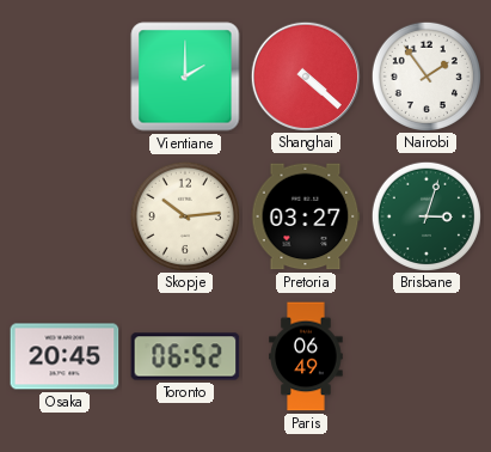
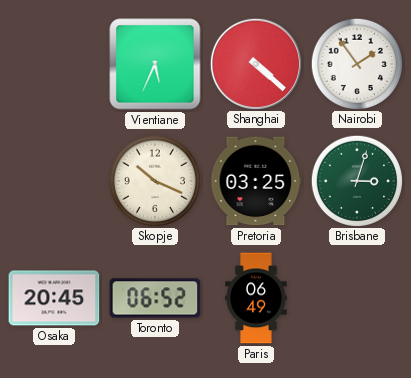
Vientiane: 2:00 -> 5:34
Skopje: 10:14 -> 10:19
Pretoria: 03:27 -> 03:25
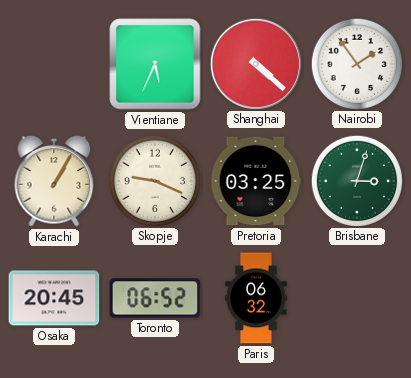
Karachi: none -> 1:05
Skopje: 10:19 -> 9:19
Paris: 06:49 -> 06:32
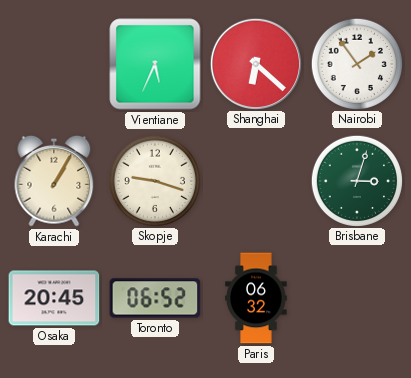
Shanghai: 4:22 -> 6:22
Skopje: 9:19 -> 9:18
Pretoria: 03:25 -> none
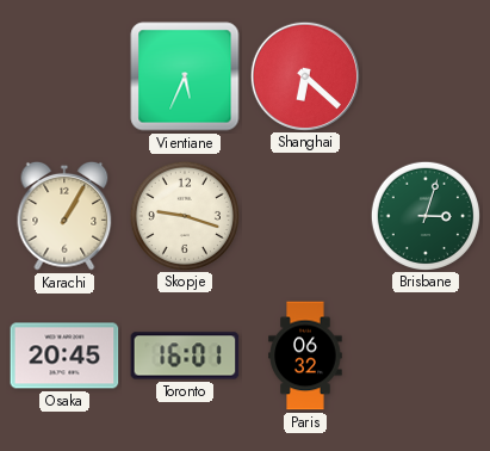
Nairobi: 1:54 -> none
Toronto: 06:52 -> 16:01
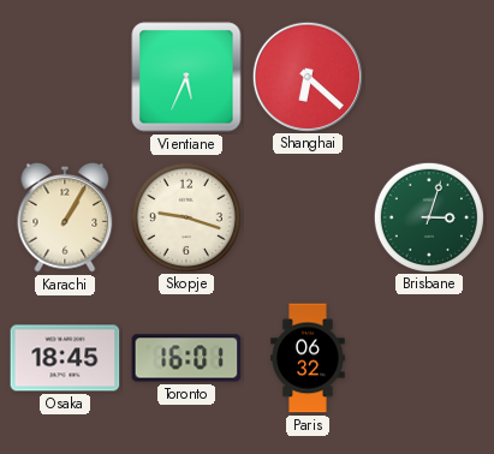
Osaka: 20:45 -> 18:45
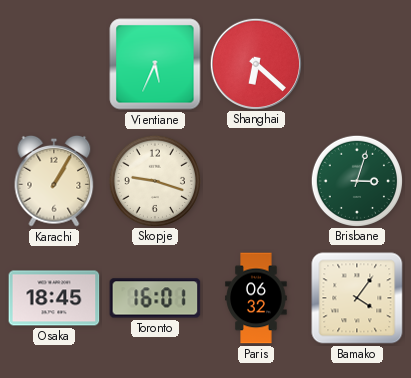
Bamako: none -> 4:06
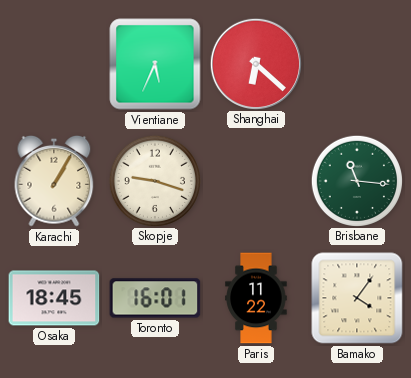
Brisbane: 3:03 -> 11:16
Paris: 06:32 -> 11:22
